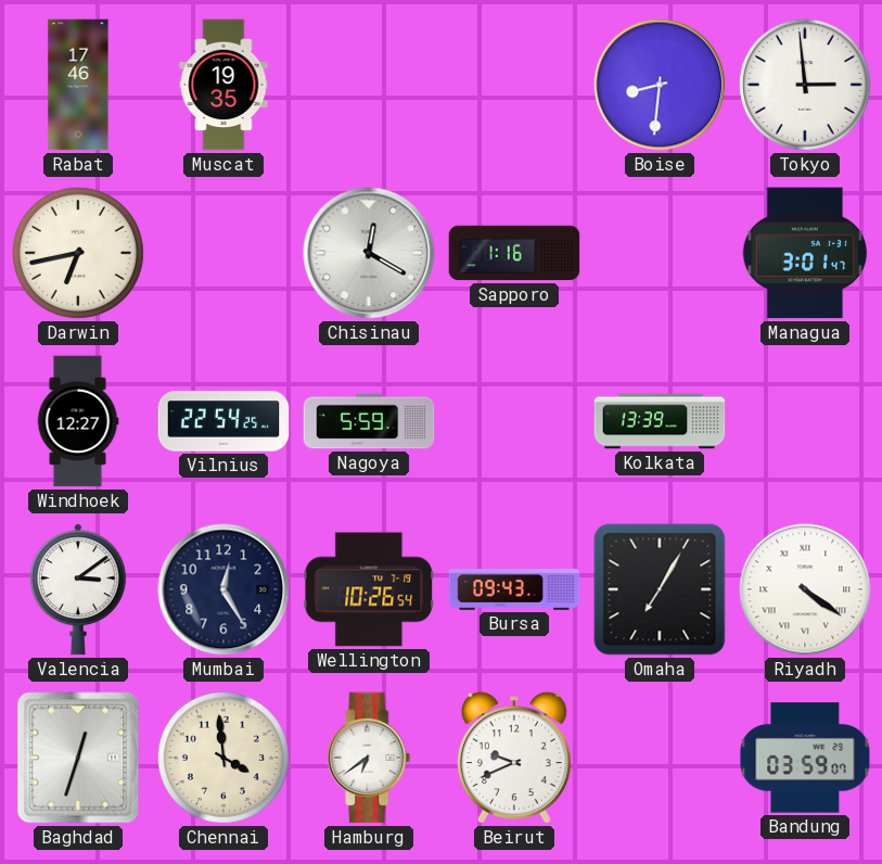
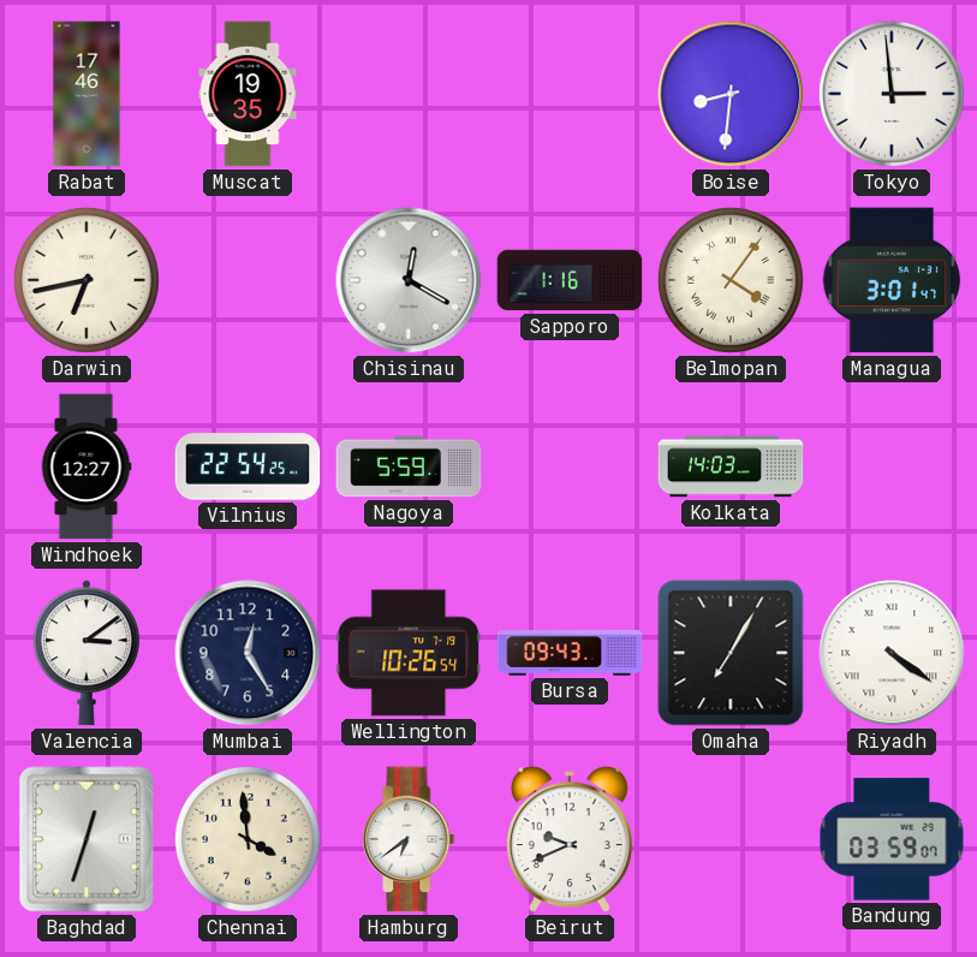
Belmopan: none -> 4:06
Kolkata: 13:39 -> 14:03
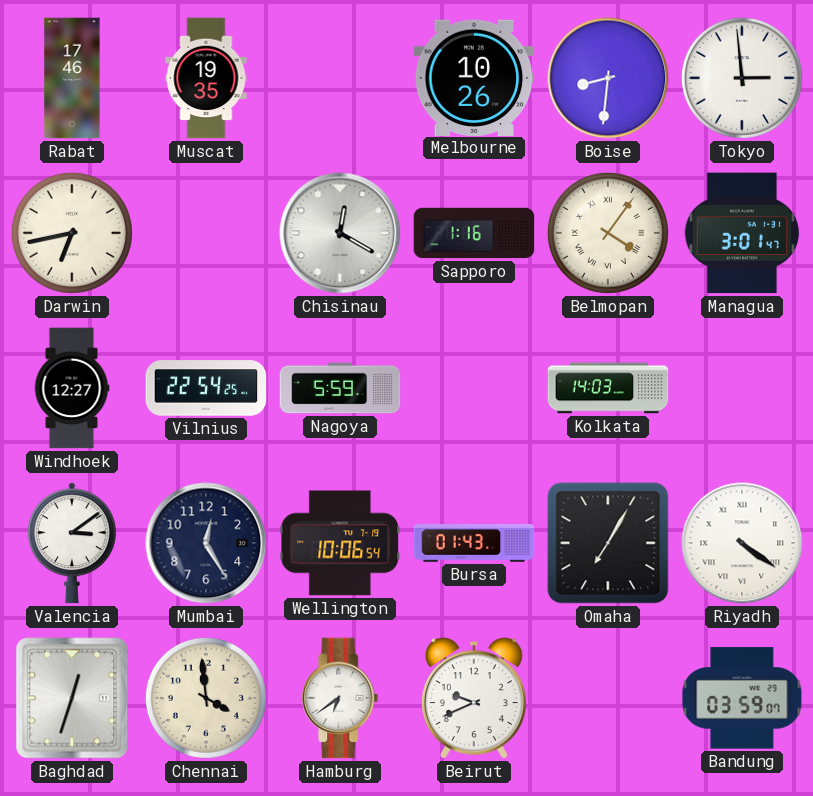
Melbourne: none -> 10:26
Wellington: 10:26 -> 10:06
Bursa: 09:43 -> 01:43
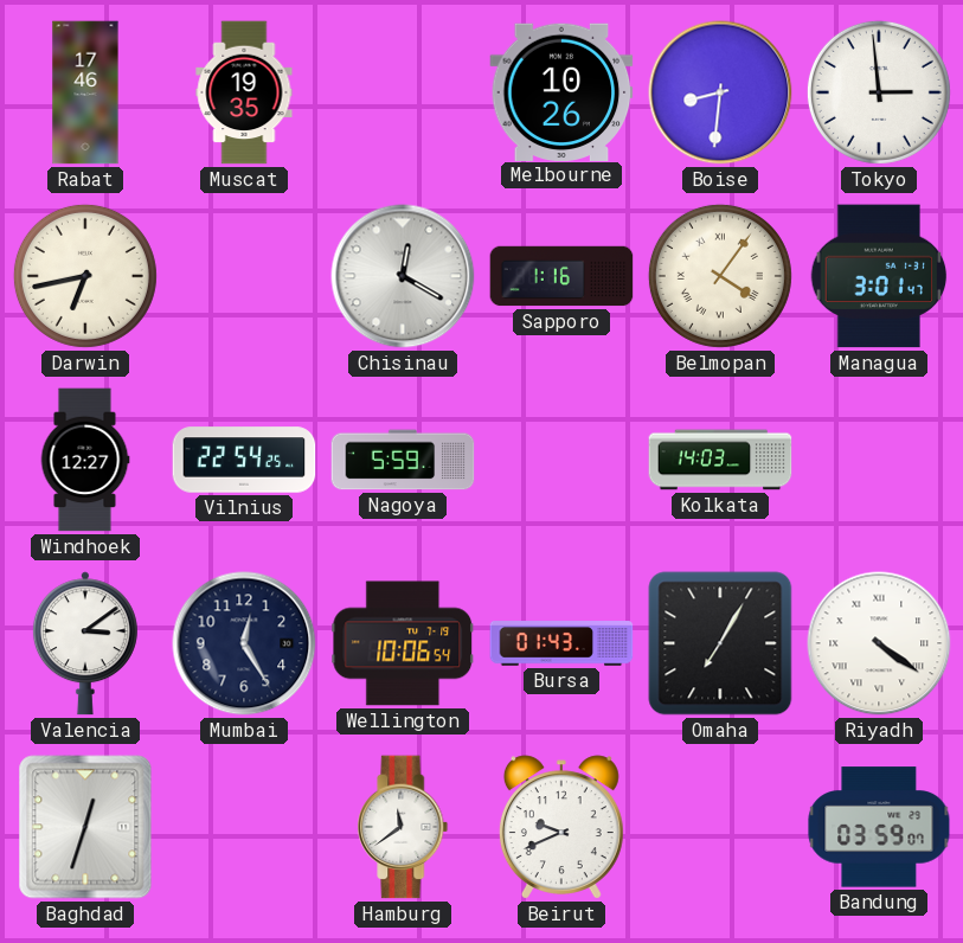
Chennai: 3:59 -> none
Hamburg: 6:39 -> 11:39
